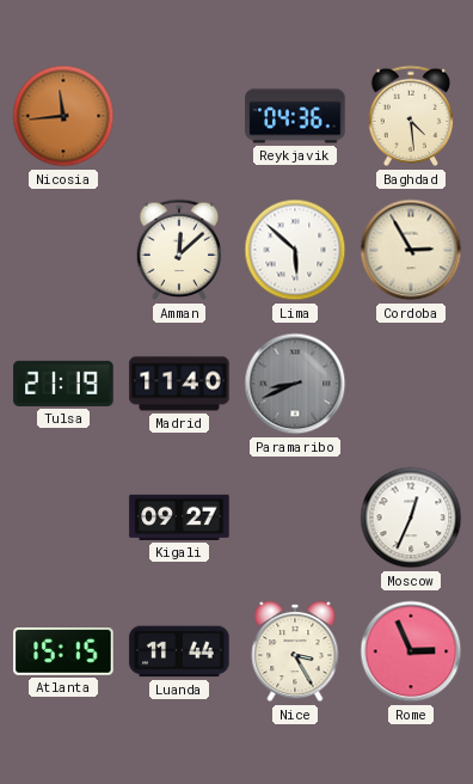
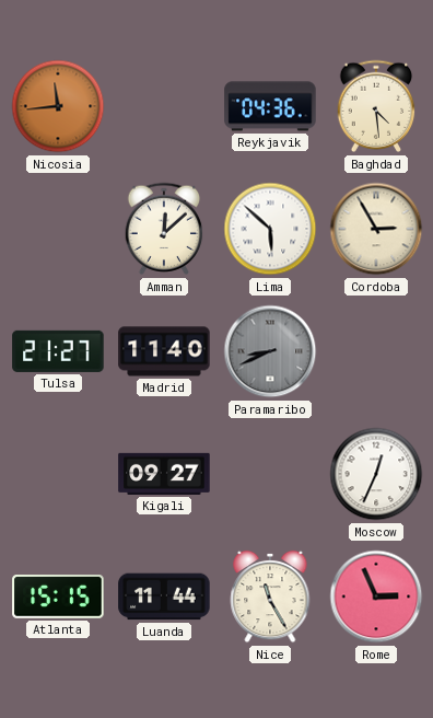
Tulsa: 21:19 -> 21:27
Nice: 3:25 -> 11:25
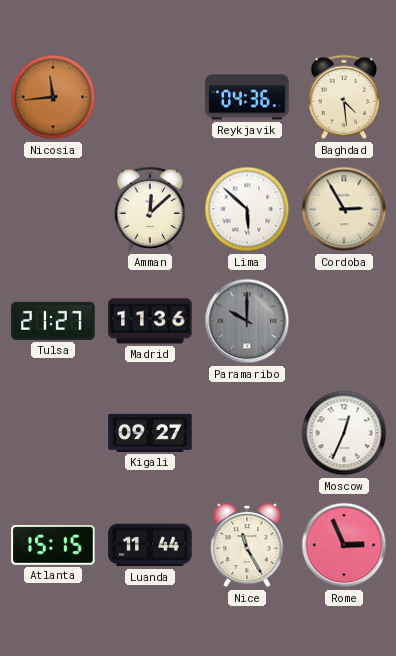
Madrid: 11:40 -> 11:36
Paramaribo: 8:41 -> 10:00
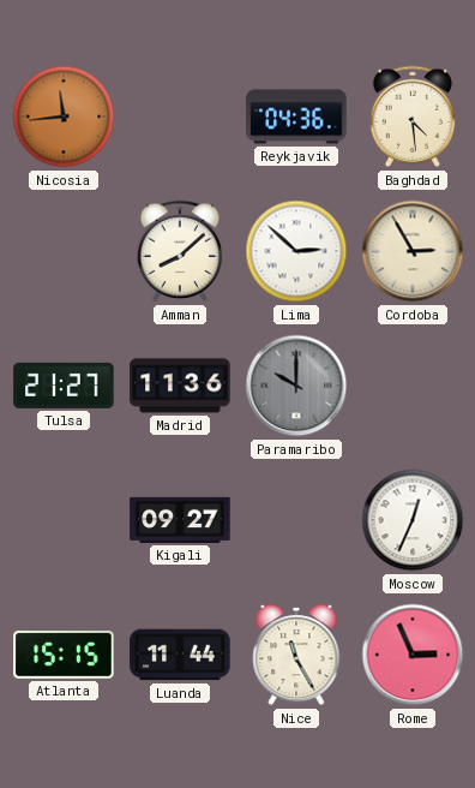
Amman: 12:08 -> 8:08
Lima: 5:52 -> 2:52
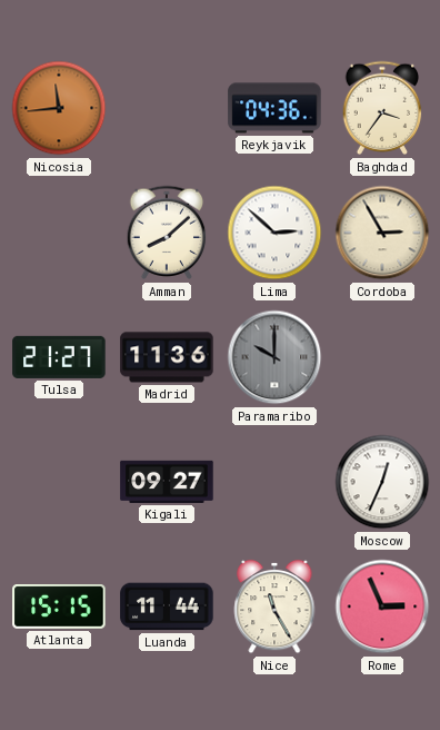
Baghdad: 4:29 -> 3:36
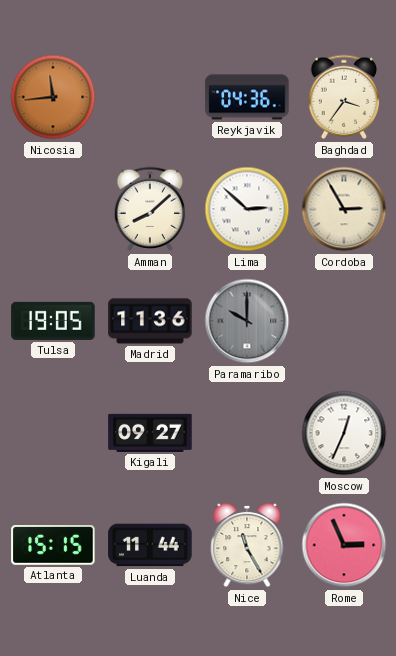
Tulsa: 21:27 -> 19:05
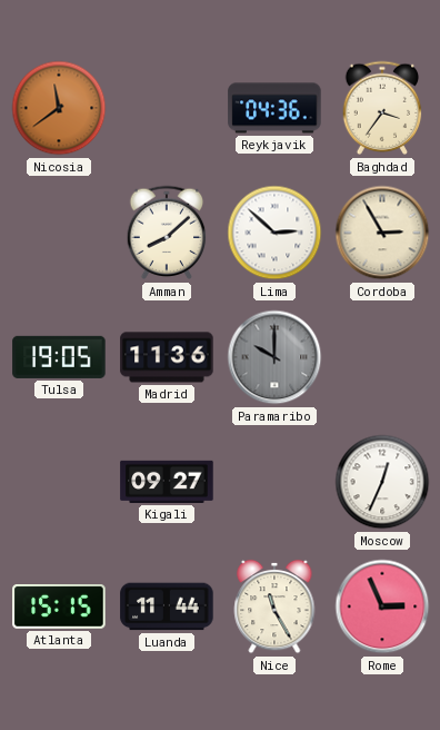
Nicosia: 11:44 -> 11:39
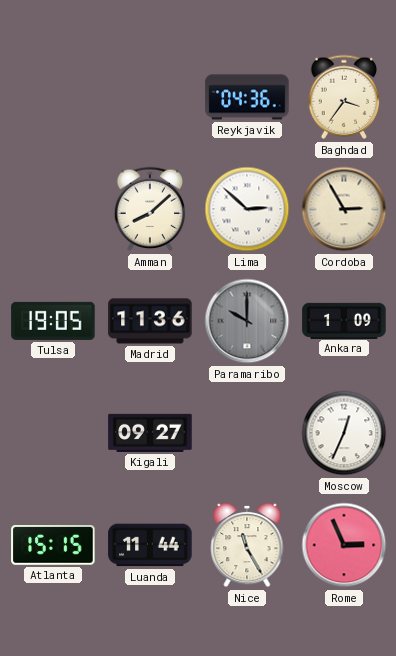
Nicosia: 11:39 -> none
Ankara: none -> 1:09
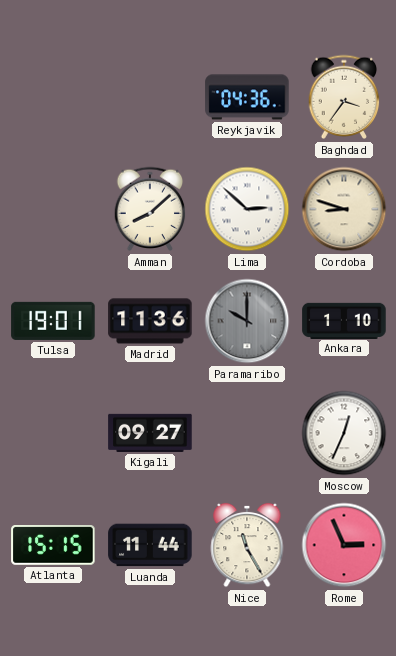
Cordoba: 2:55 -> 8:48
Tulsa: 19:05 -> 19:01
Ankara: 1:09 -> 1:10
